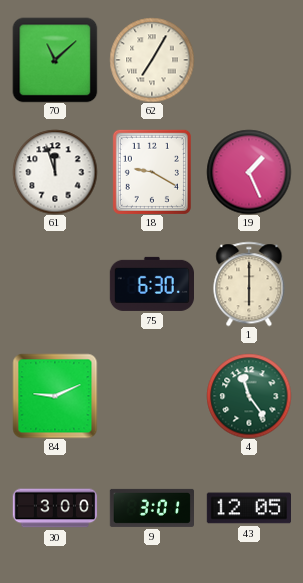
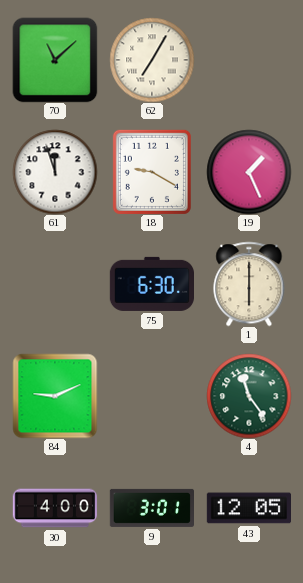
30: 3:00 -> 4:00
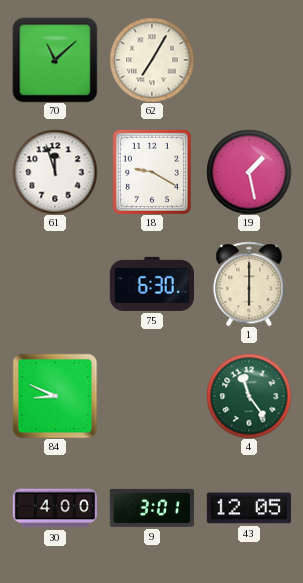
19: 1:26 -> 1:28
84: 9:11 -> 8:49
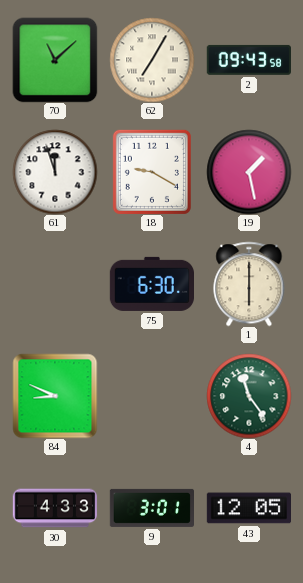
2: none -> 09:43
30: 4:00 -> 4:33
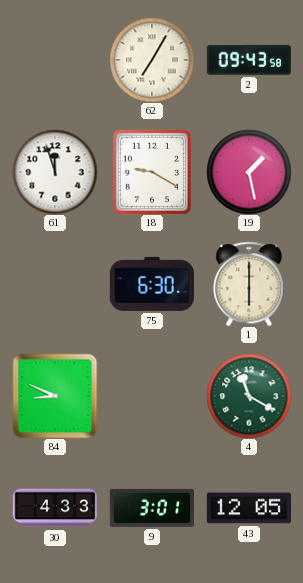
70: 11:08 -> none
4: 11:24 -> 11:20
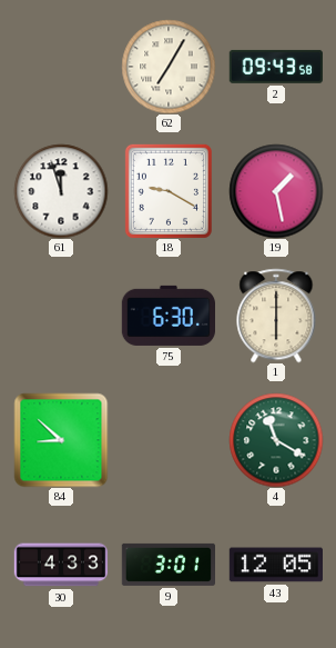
84: 8:49 -> 8:52
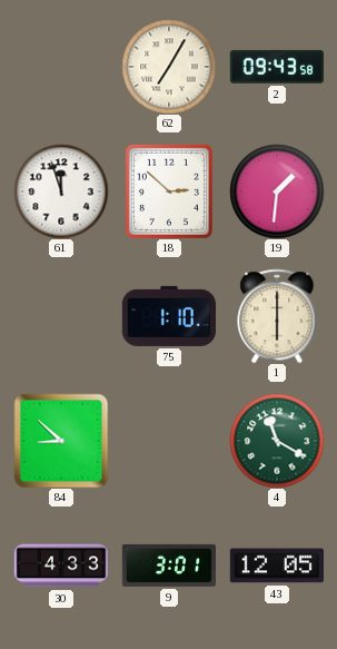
18: 9:20 -> 2:52
19: 1:28 -> 1:31
75: 6:30 -> 1:10
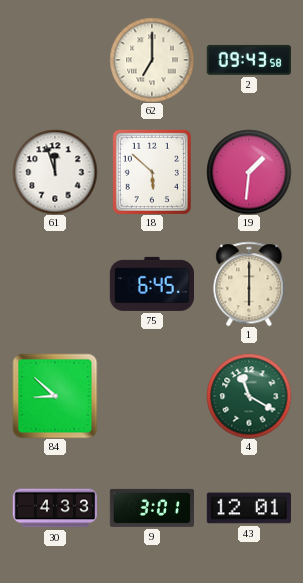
62: 7:05 -> 7:00
18: 2:52 -> 5:52
75: 1:10 -> 6:45
43: 12:05 -> 12:01
